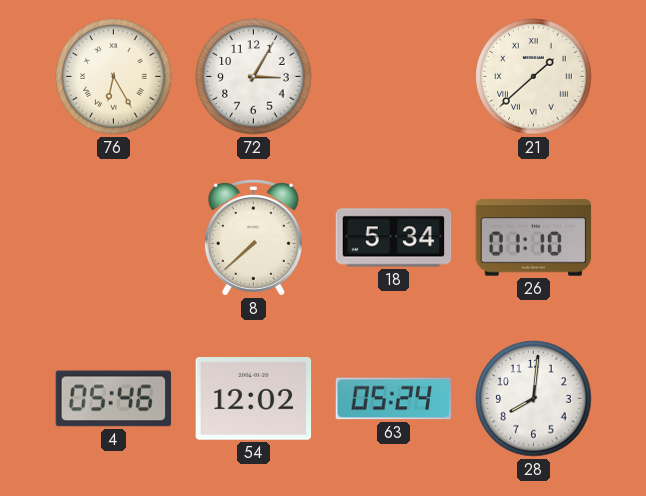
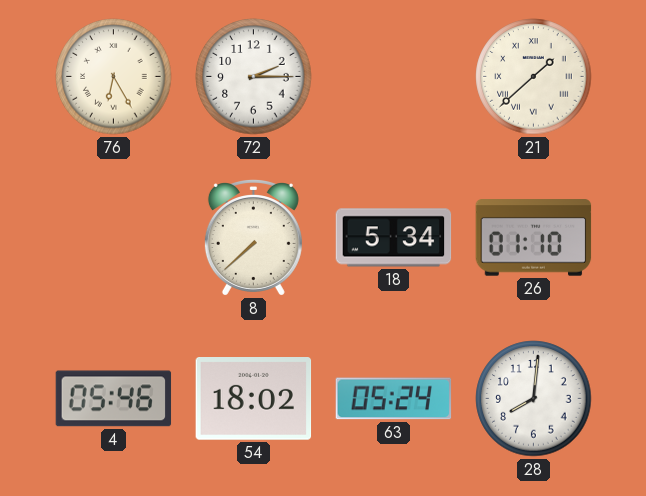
72: 3:05 -> 2:15
54: 12:02 -> 18:02
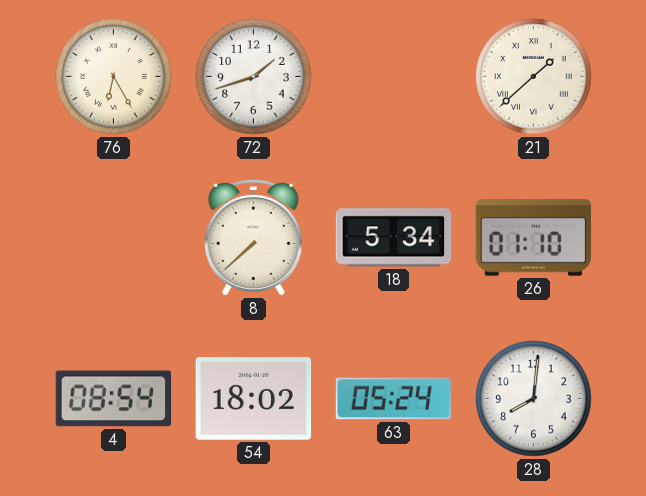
72: 2:15 -> 1:42
4: 05:46 -> 08:54
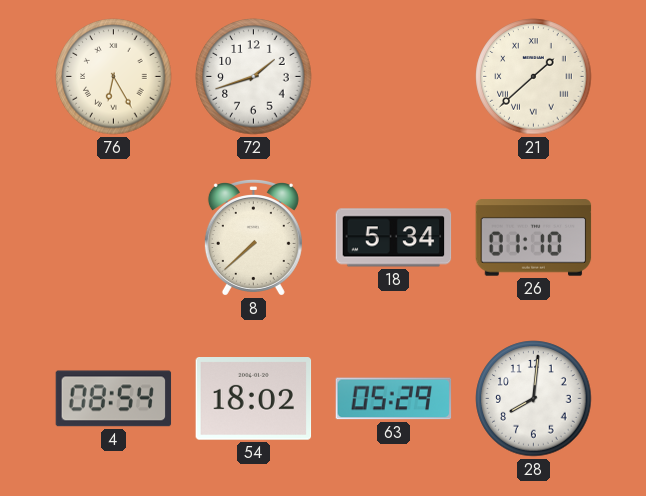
63: 05:24 -> 05:29
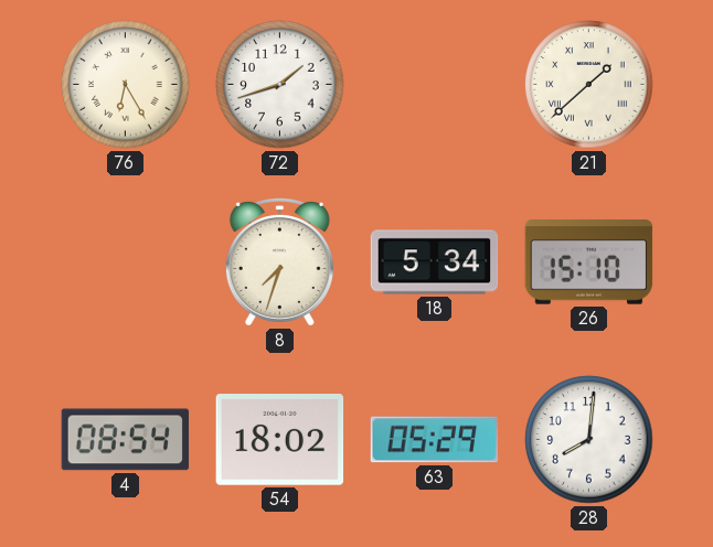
8: 7:38 -> 7:33
26: 01:10 -> 15:10
